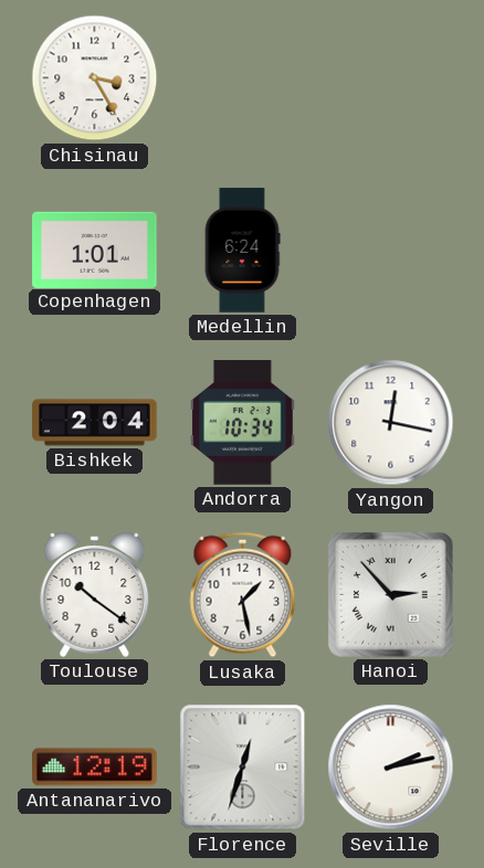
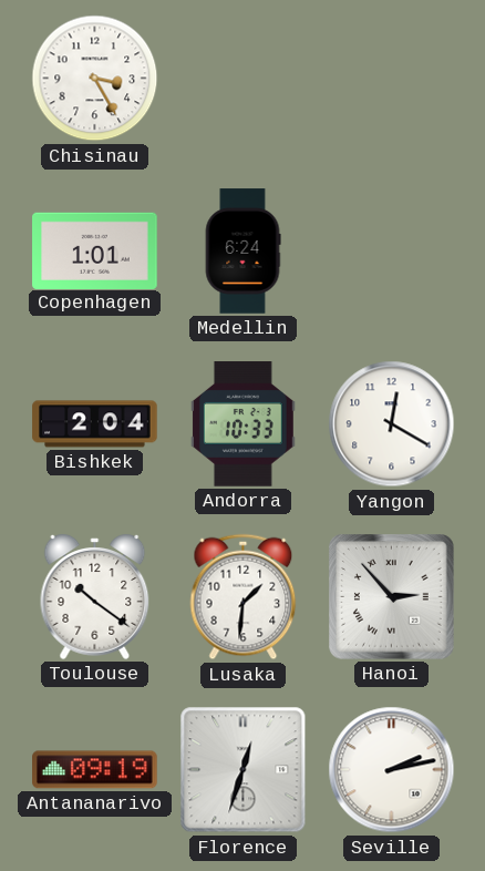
Andorra: 10:34 -> 10:33
Yangon: 12:17 -> 12:20
Lusaka: 1:28 -> 1:31
Antananarivo: 12:19 -> 09:19
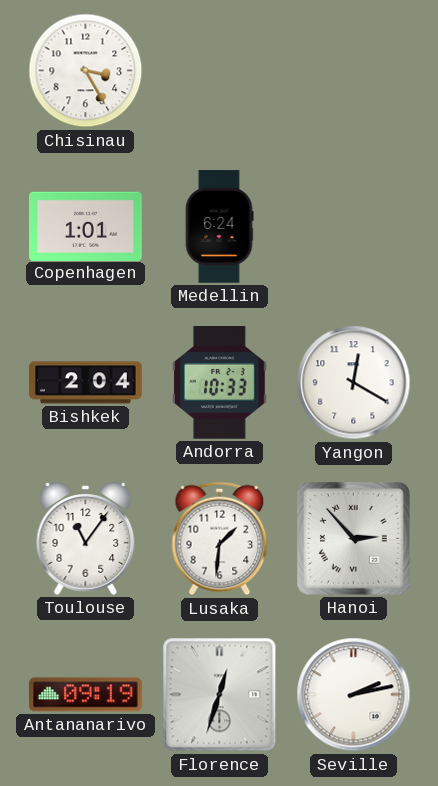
Toulouse: 10:21 -> 11:06
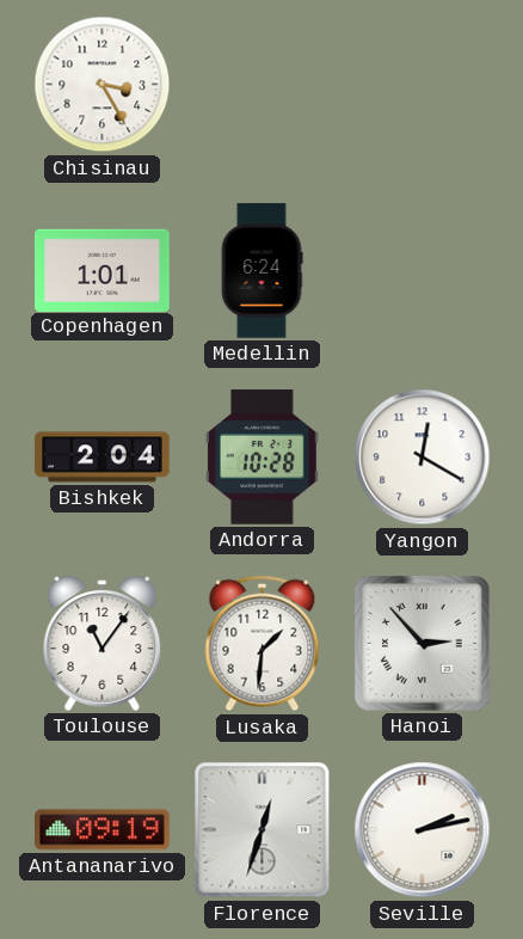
Andorra: 10:33 -> 10:28
